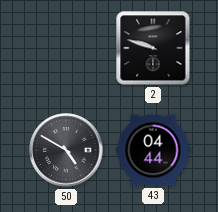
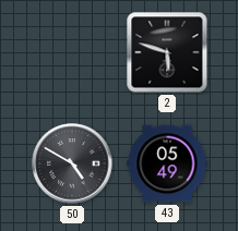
2: 9:48 -> 5:48
43: 04:44 -> 05:49
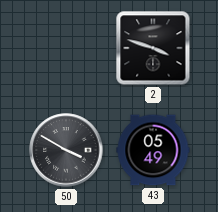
2: 5:48 -> 3:48
50: 4:50 -> 3:50
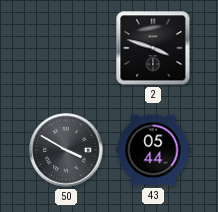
43: 05:49 -> 05:44
